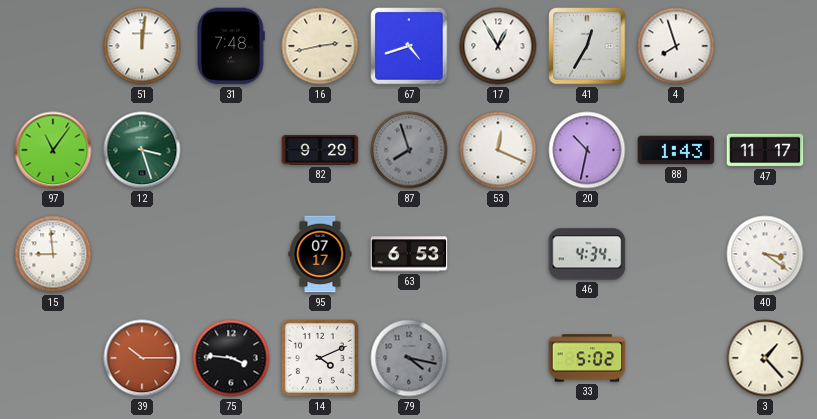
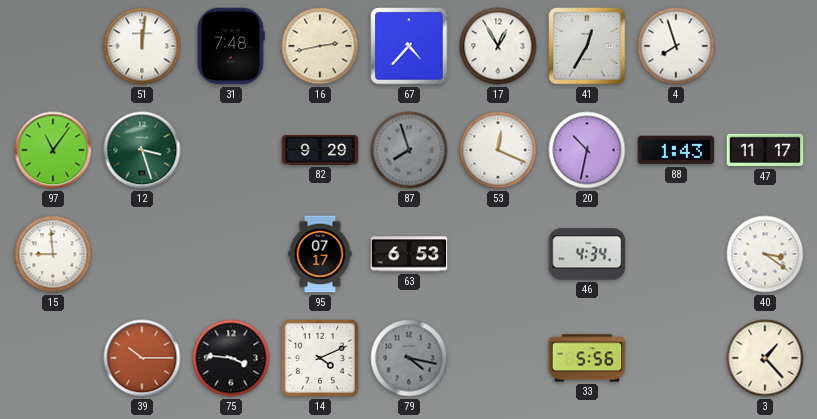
67: 4:42 -> 4:37
33: 5:02 -> 5:56
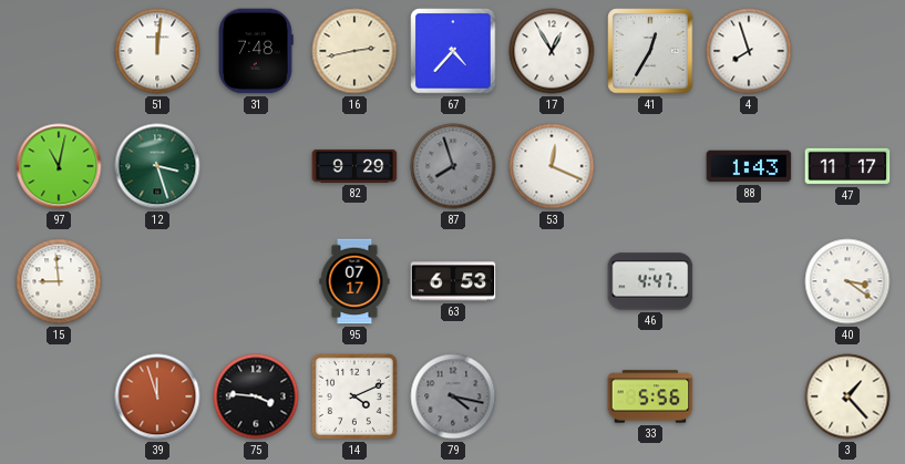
97: 11:06 -> 11:02
20: 10:32 -> none
46: 4:34 -> 4:47
39: 10:15 -> 11:57
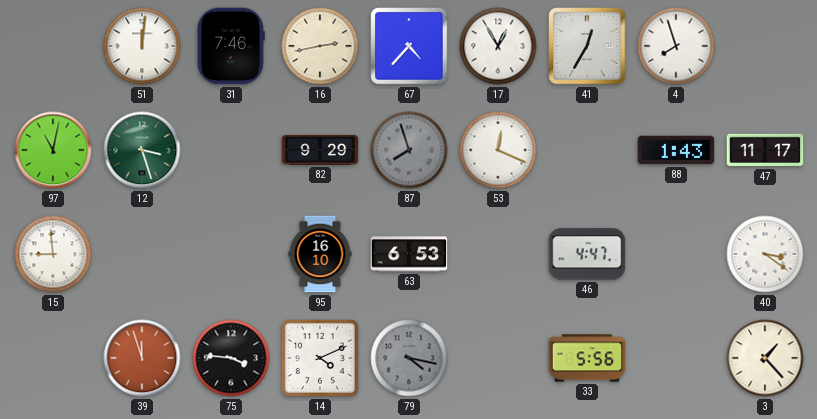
31: 7:48 -> 7:46
95: 07:17 -> 16:10
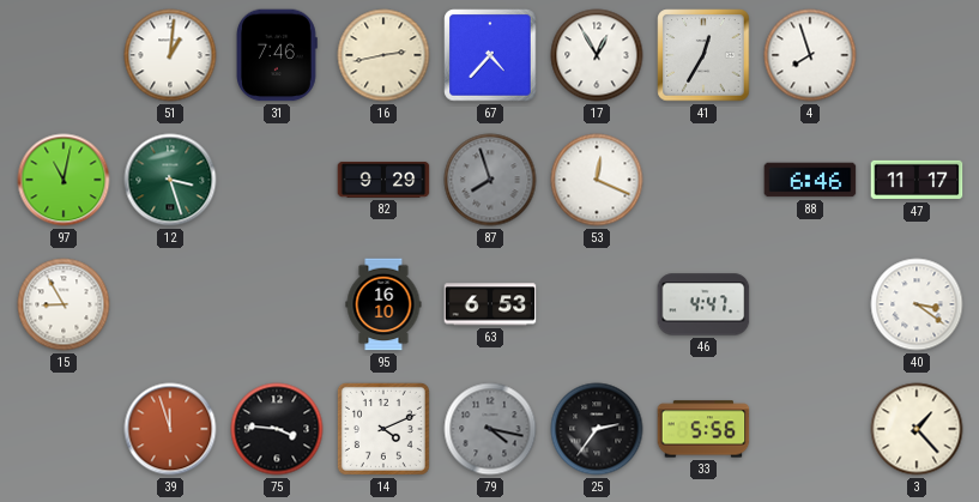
51: 12:01 -> 1:01
88: 1:43 -> 6:46
15: 8:59 -> 8:55
25: none -> 2:36
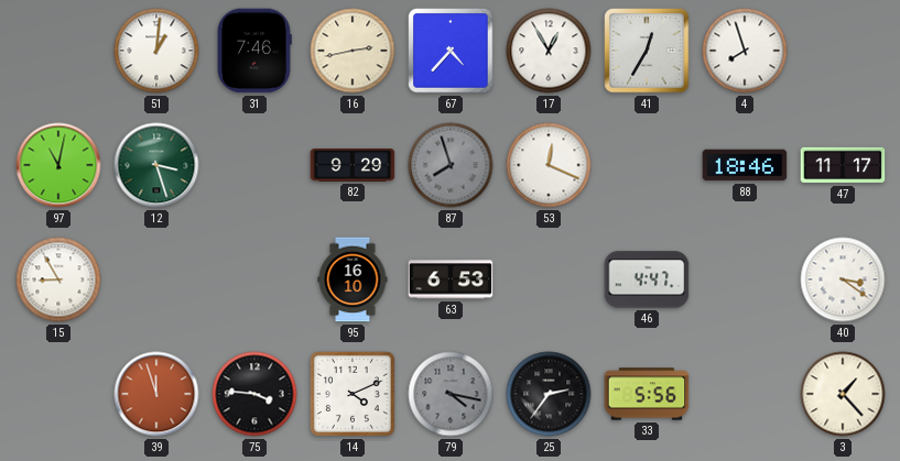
88: 6:46 -> 18:46
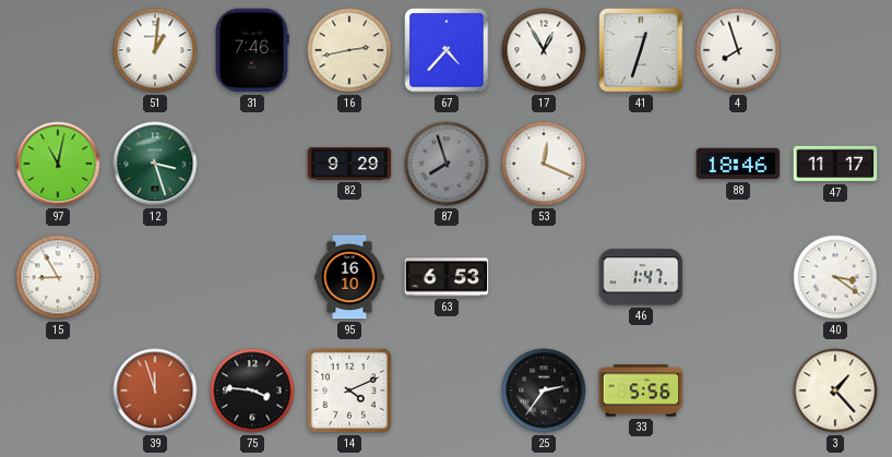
41: 12:35 -> 12:33
46: 4:47 -> 1:47
79: 4:17 -> none
